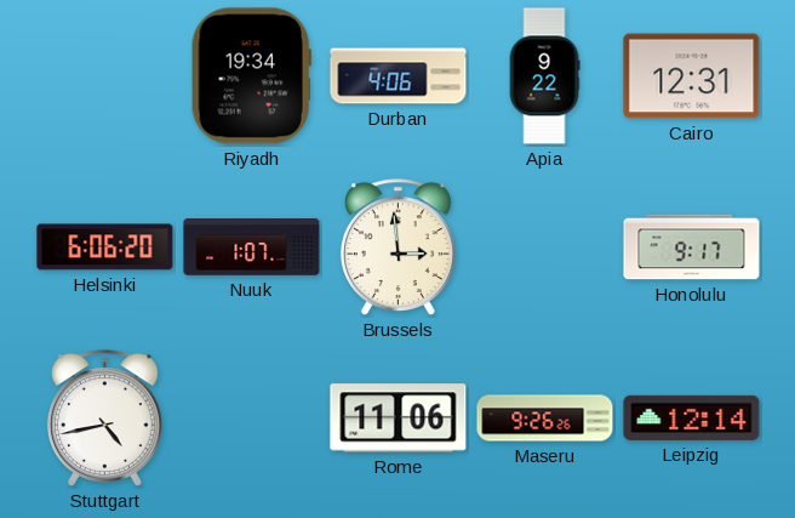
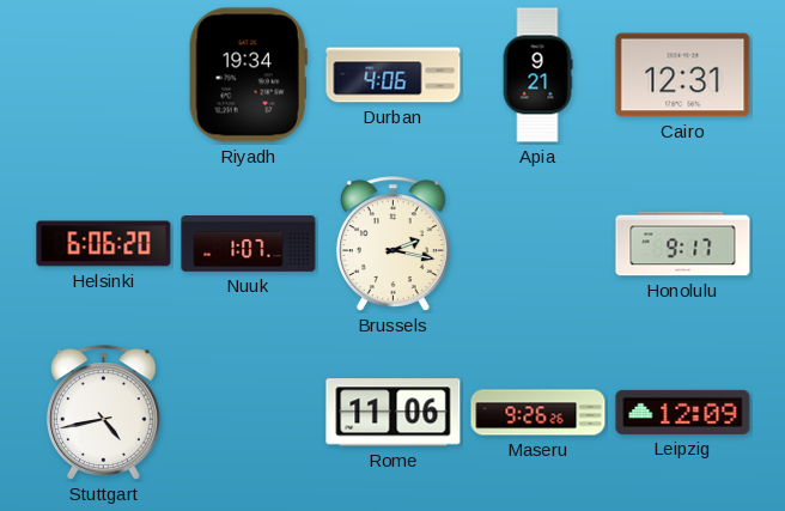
Apia: 9:22 -> 9:21
Brussels: 2:59 -> 2:17
Leipzig: 12:14 -> 12:09
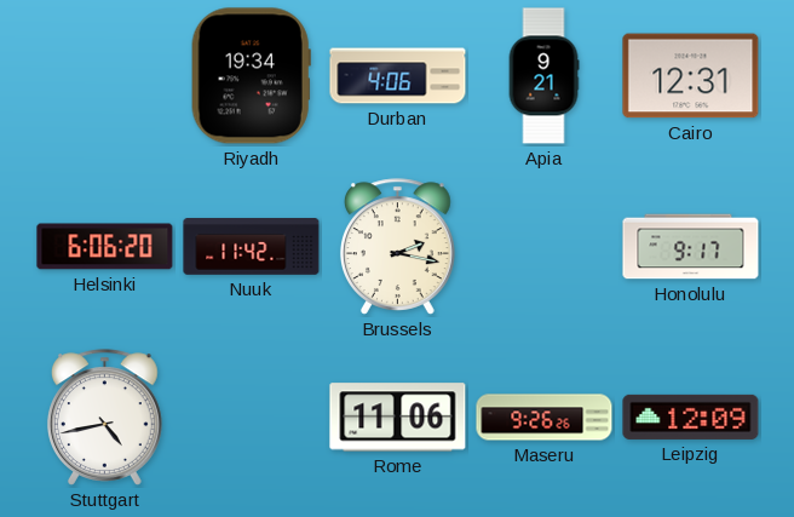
Nuuk: 1:07 -> 11:42
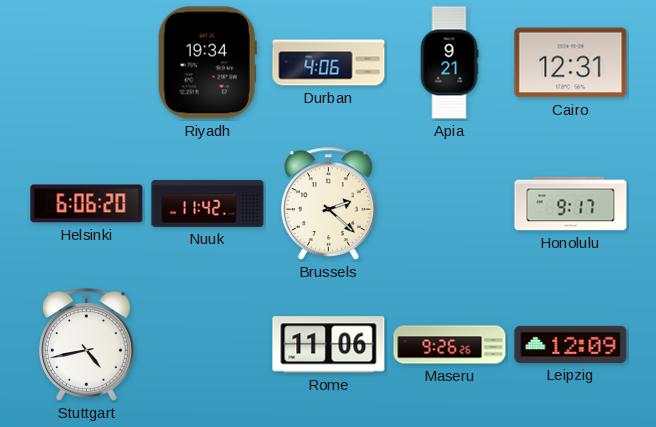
Brussels: 2:17 -> 2:22
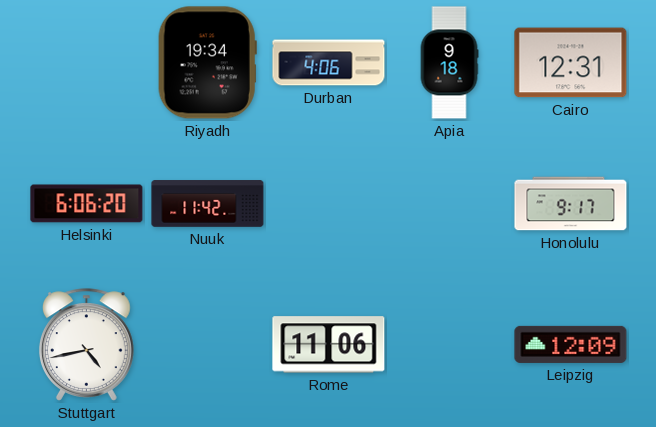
Apia: 9:21 -> 9:18
Brussels: 2:22 -> none
Maseru: 9:26 -> none
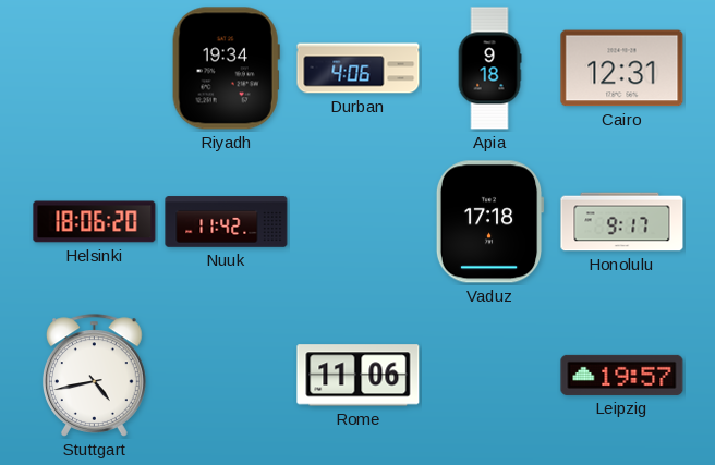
Helsinki: 6:06 -> 18:06
Vaduz: none -> 17:18
Leipzig: 12:09 -> 19:57
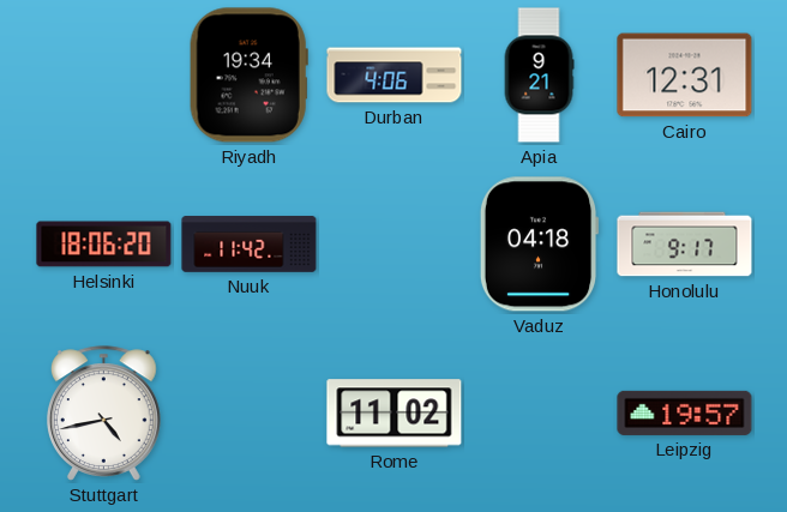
Apia: 9:18 -> 9:21
Vaduz: 17:18 -> 04:18
Rome: 11:06 -> 11:02
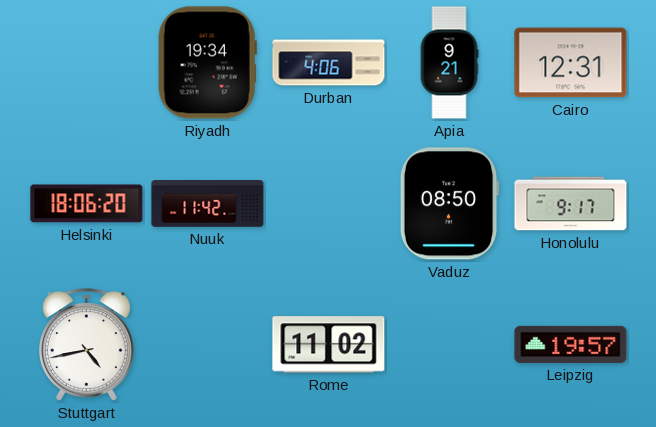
Vaduz: 04:18 -> 08:50
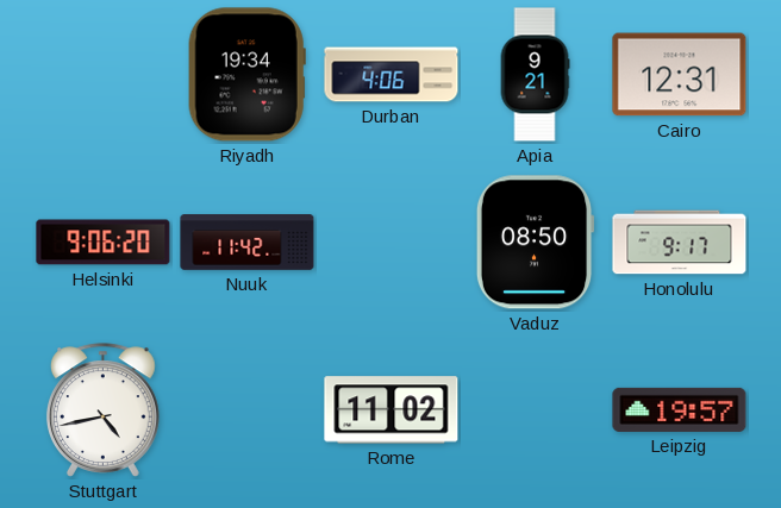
Helsinki: 18:06 -> 9:06
